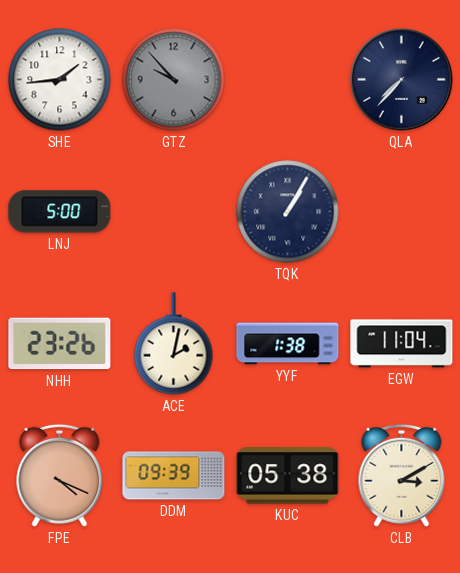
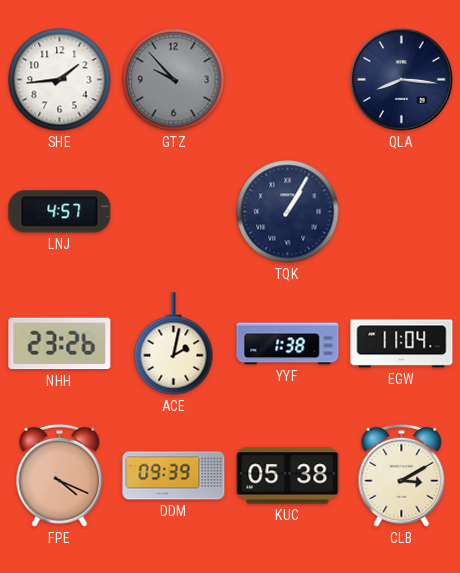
QLA: 7:37 -> 8:16
LNJ: 5:00 -> 4:57
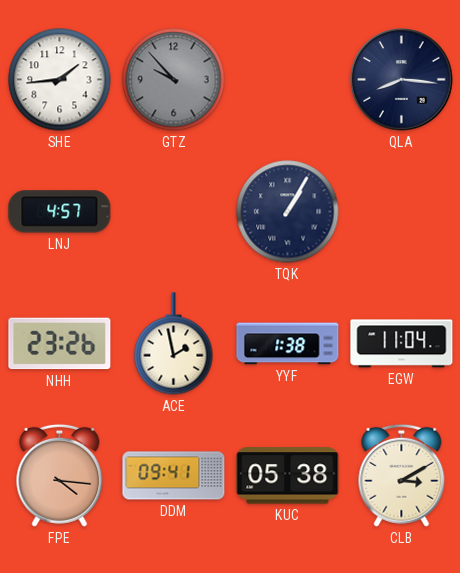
ACE: 2:02 -> 1:58
FPE: 4:19 -> 4:16
DDM: 09:39 -> 09:41
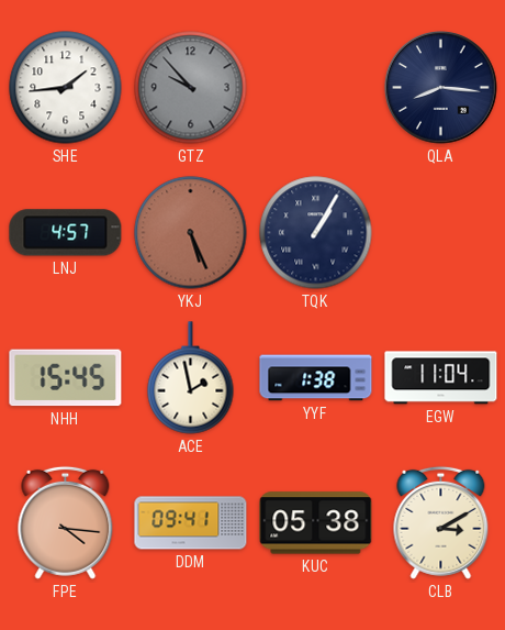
YKJ: none -> 5:26
NHH: 23:26 -> 15:45
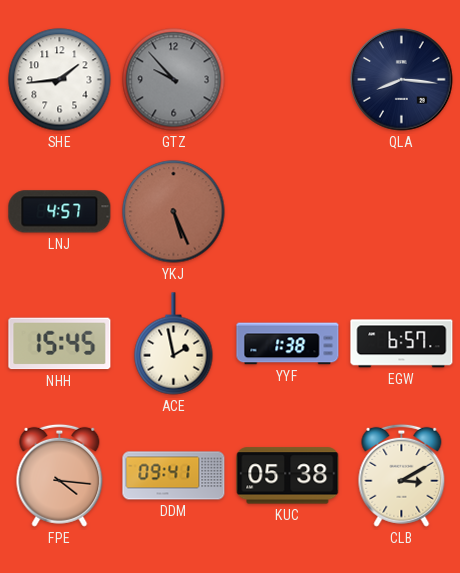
TQK: 1:05 -> none
EGW: 11:04 -> 6:57
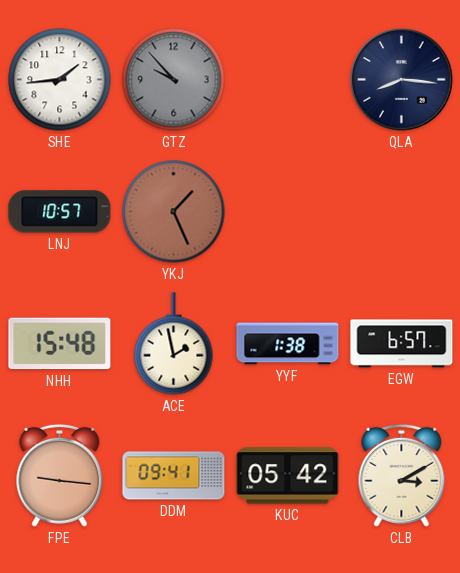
LNJ: 4:57 -> 10:57
YKJ: 5:26 -> 1:26
NHH: 15:45 -> 15:48
FPE: 4:16 -> 9:16
KUC: 05:38 -> 05:42
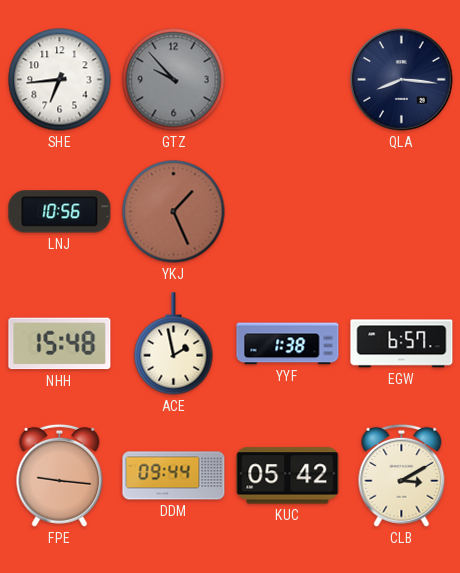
SHE: 1:44 -> 6:44
LNJ: 10:57 -> 10:56
DDM: 09:41 -> 09:44
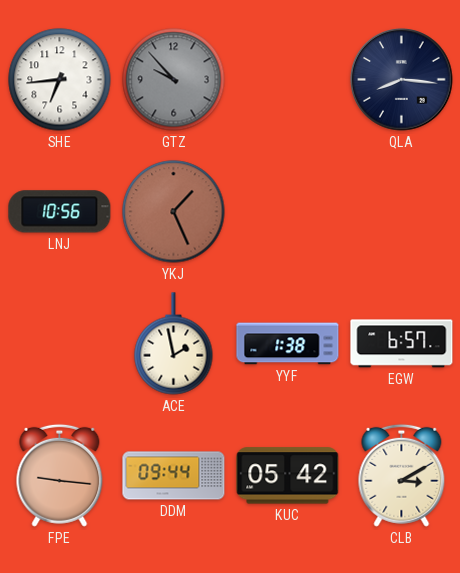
NHH: 15:48 -> none
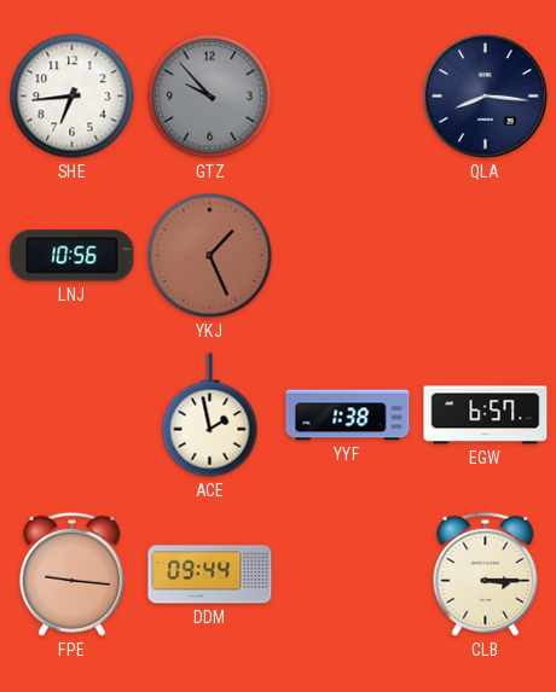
KUC: 05:42 -> none
CLB: 3:10 -> 3:15
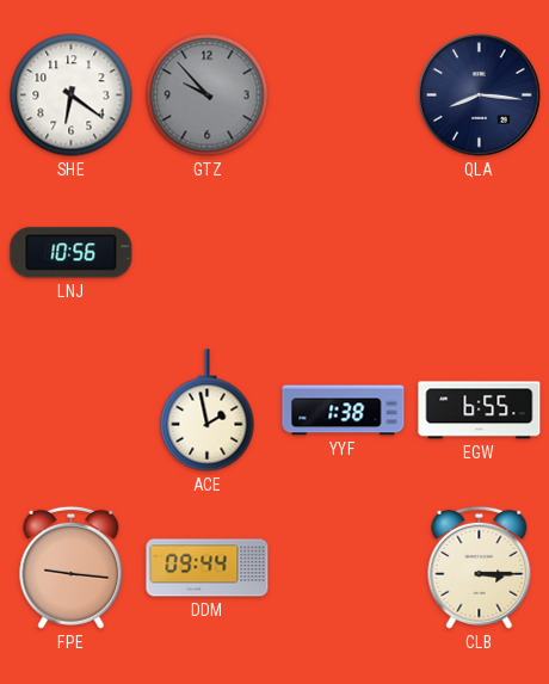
SHE: 6:44 -> 6:21
YKJ: 1:26 -> none
EGW: 6:57 -> 6:55
